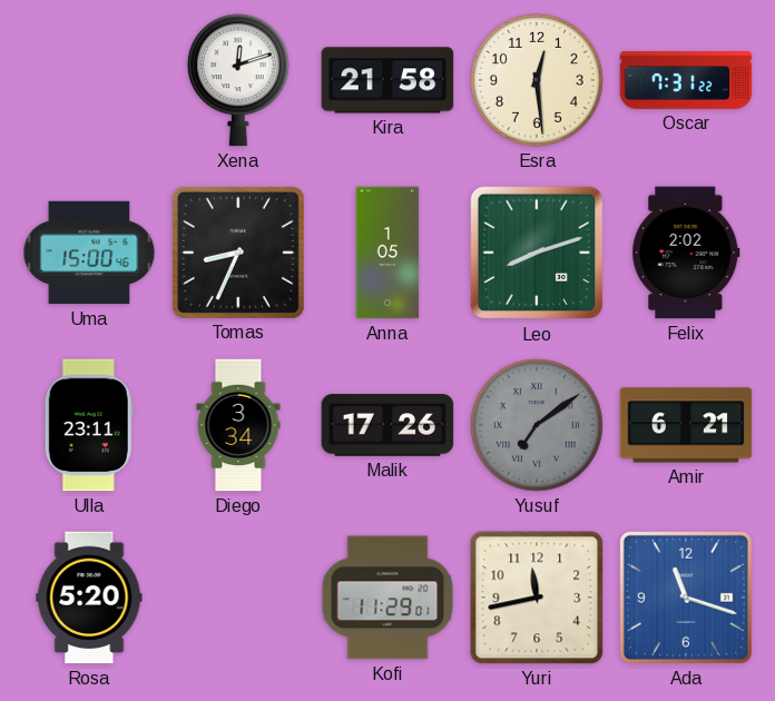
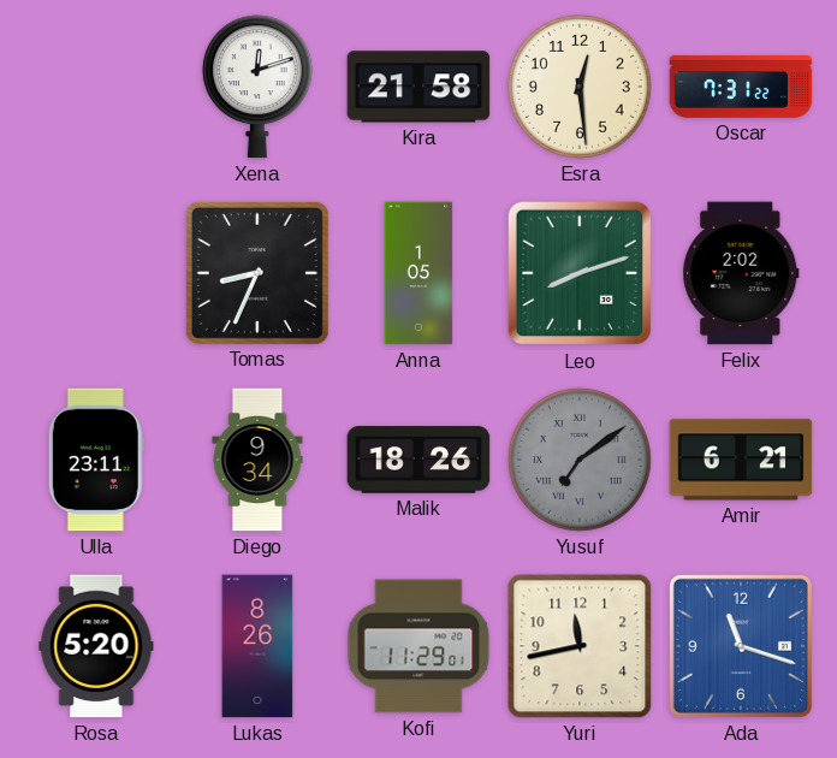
Uma: 15:00 -> none
Diego: 3:34 -> 9:34
Malik: 17:26 -> 18:26
Lukas: none -> 8:26
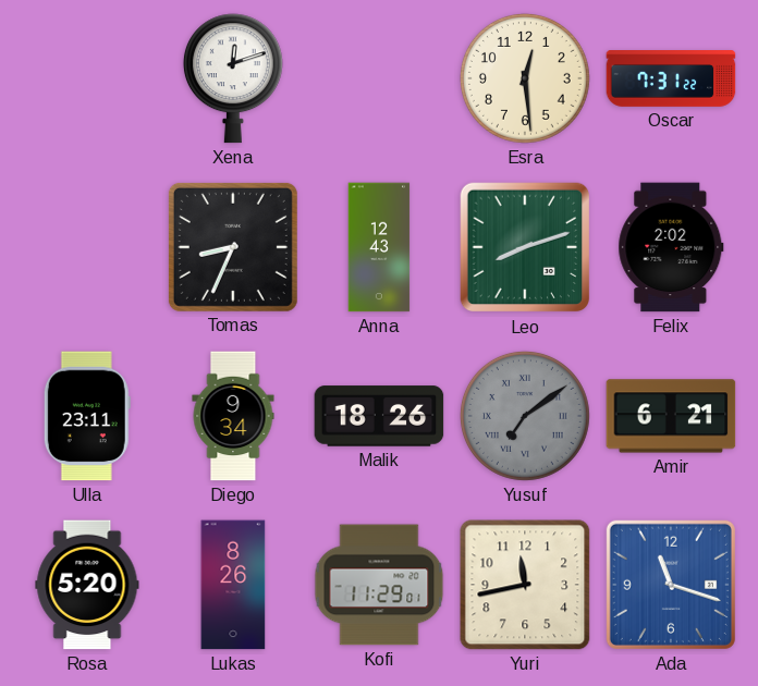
Kira: 21:58 -> none
Anna: 1:05 -> 12:43
